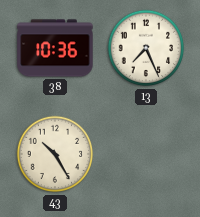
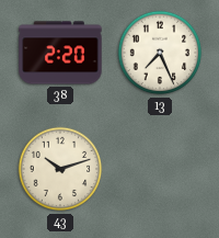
38: 10:36 -> 2:20
43: 10:25 -> 10:12
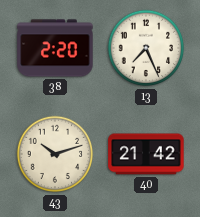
40: none -> 21:42
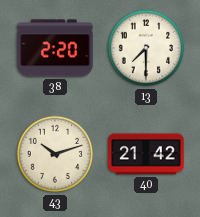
13: 7:26 -> 7:30
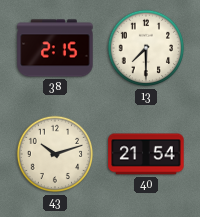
38: 2:20 -> 2:15
40: 21:42 -> 21:54
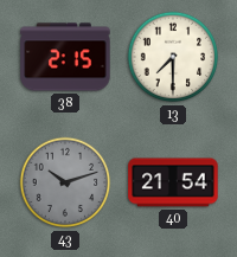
43 dial: cream -> grey
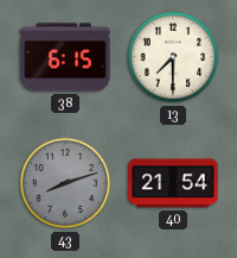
38: 2:15 -> 6:15
43: 10:12 -> 8:12
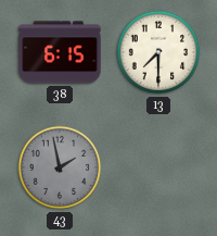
43: 8:12 -> 1:58
40: 21:54 -> none
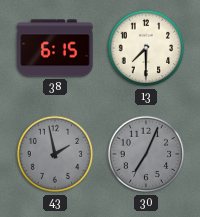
30: none -> 7:04
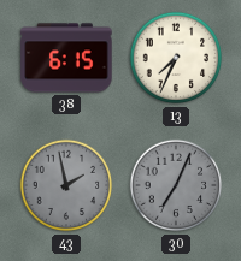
13: 7:30 -> 7:34
